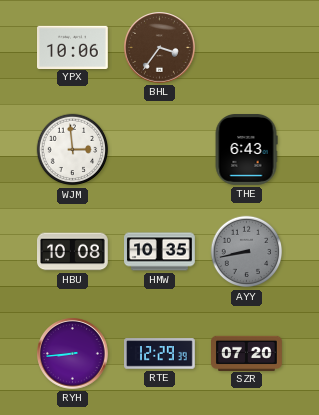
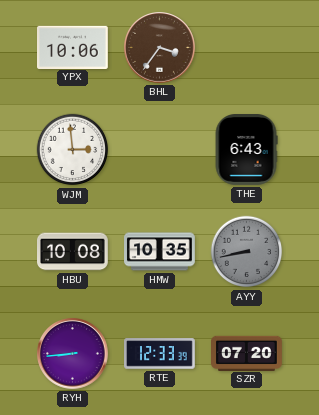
RTE: 12:29 -> 12:33
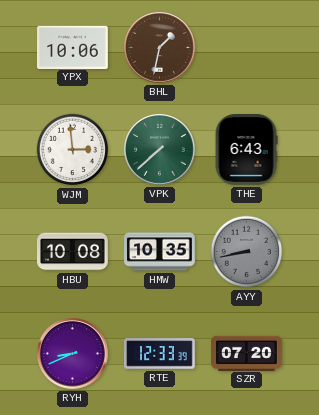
BHL: 3:36 -> 1:32
VPK: none -> 7:38
RYH: 8:44 -> 8:41
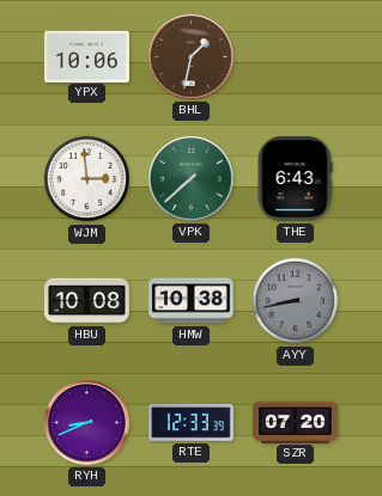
HMW: 10:35 -> 10:38
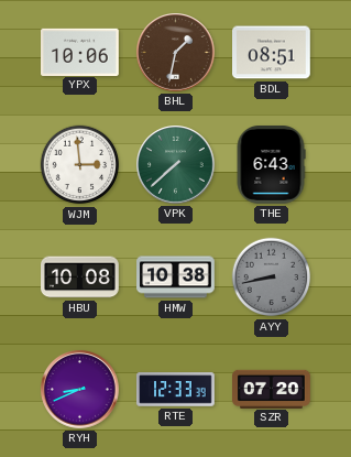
BDL: none -> 08:51
